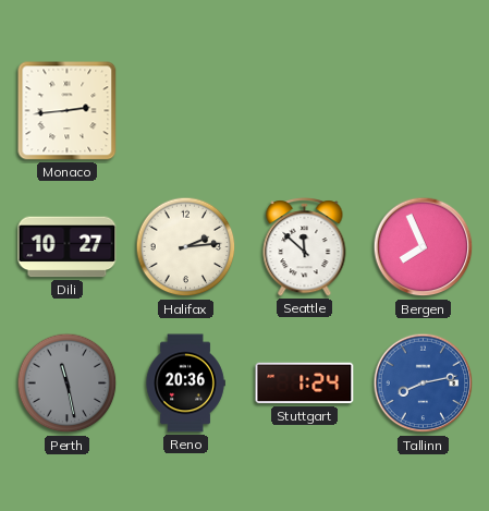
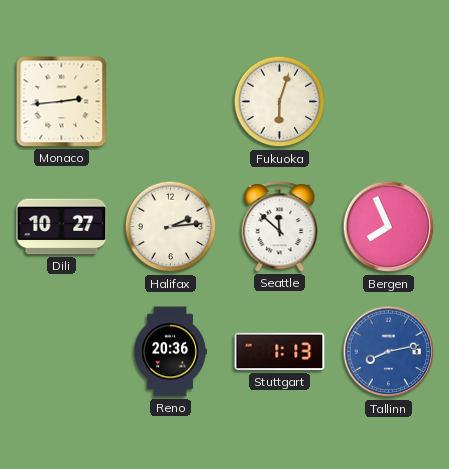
Fukuoka: none -> 6:03
Perth: 11:28 -> none
Stuttgart: 1:24 -> 1:13
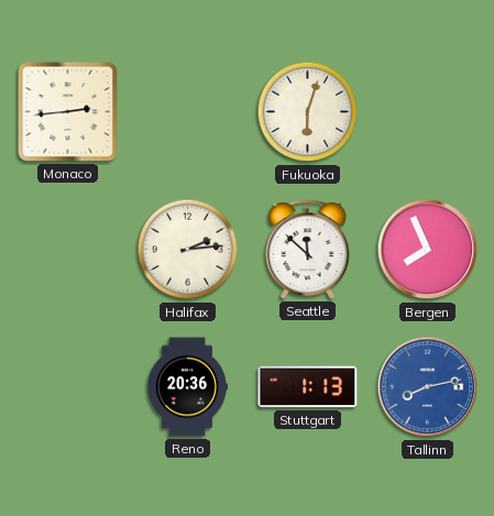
Dili: 10:27 -> none
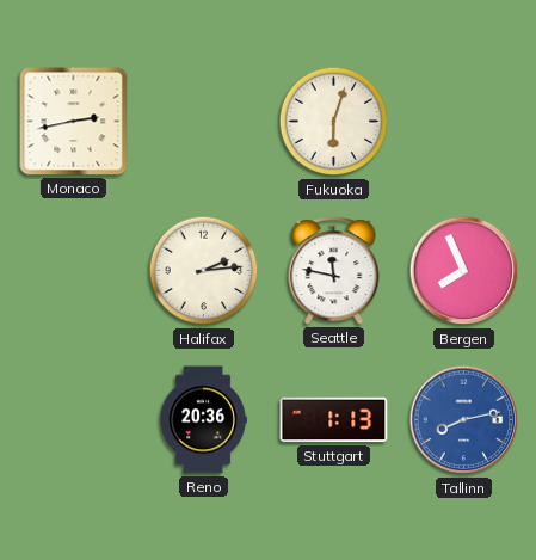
Monaco: 2:44 -> 2:43
Seattle: 11:52 -> 11:47
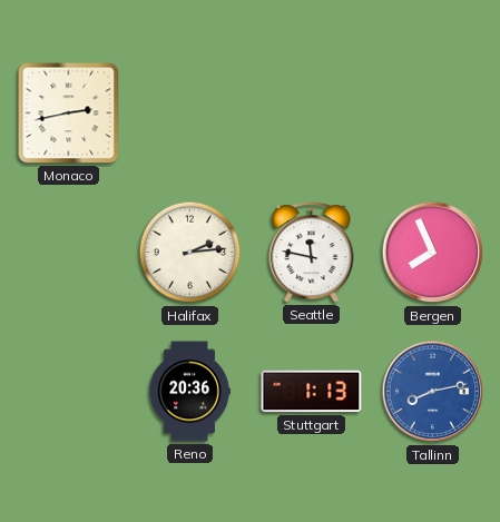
Fukuoka: 6:03 -> none
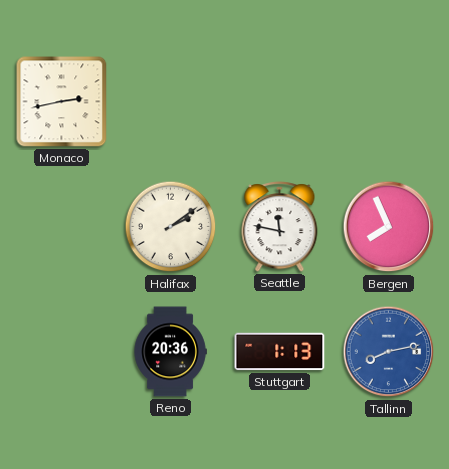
Halifax: 2:14 -> 2:09
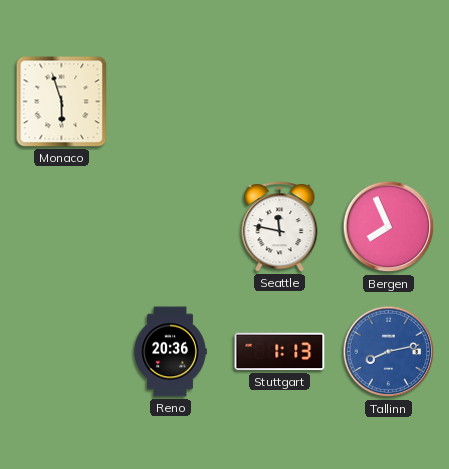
Monaco: 2:43 -> 5:57
Halifax: 2:09 -> none
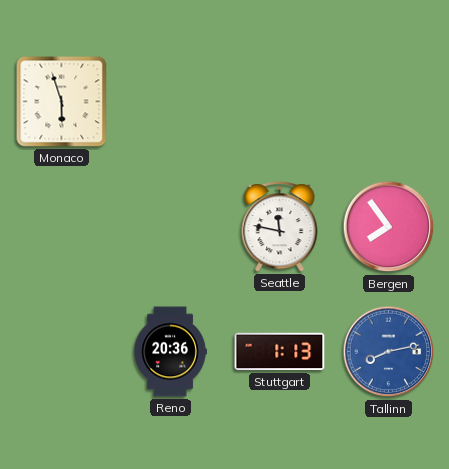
Bergen: 7:56 -> 7:54
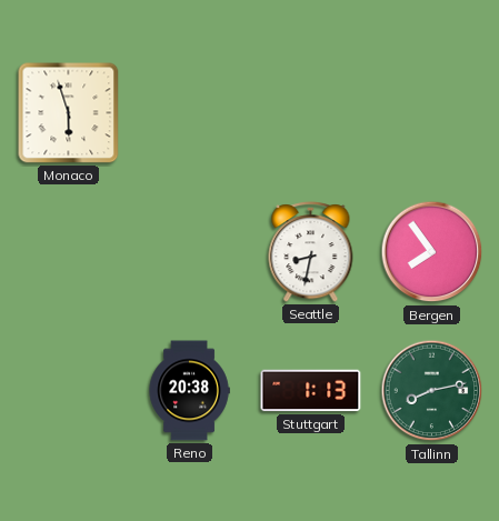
Seattle: 11:47 -> 8:32
Reno: 20:36 -> 20:38
Tallinn dial: blue -> green
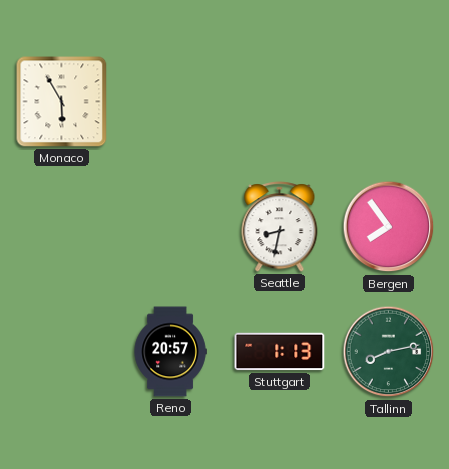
Monaco: 5:57 -> 5:55
Reno: 20:38 -> 20:57
